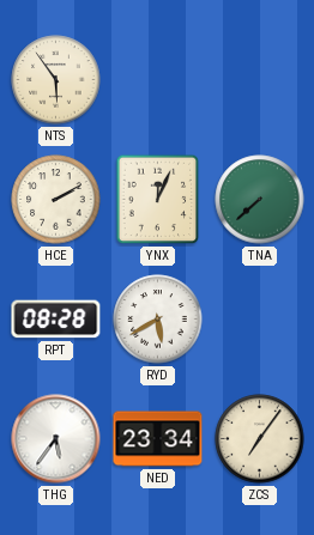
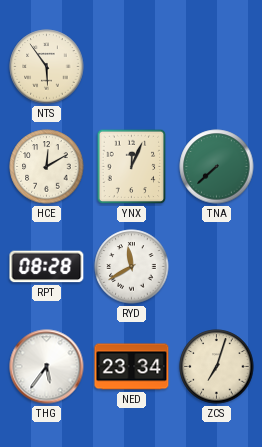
HCE: 2:10 -> 12:10
RYD: 5:40 -> 11:40
ZCS: 7:06 -> 7:03
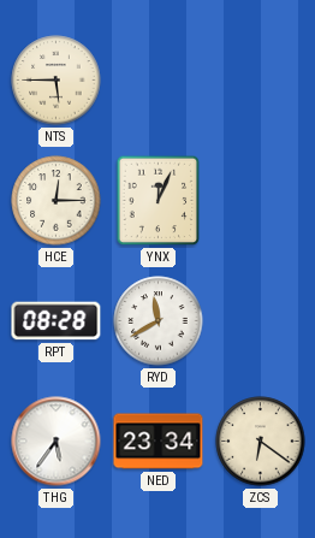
NTS: 5:54 -> 5:45
HCE: 12:10 -> 12:15
TNA: 7:38 -> none
ZCS: 7:03 -> 6:21
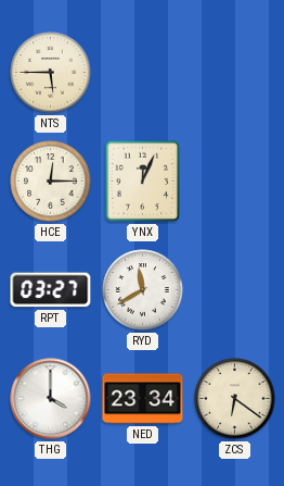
RPT: 08:28 -> 03:27
THG: 5:36 -> 4:00
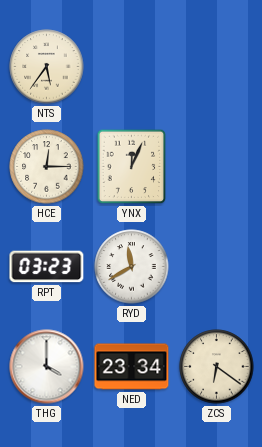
NTS: 5:45 -> 5:36
RPT: 03:27 -> 03:23
